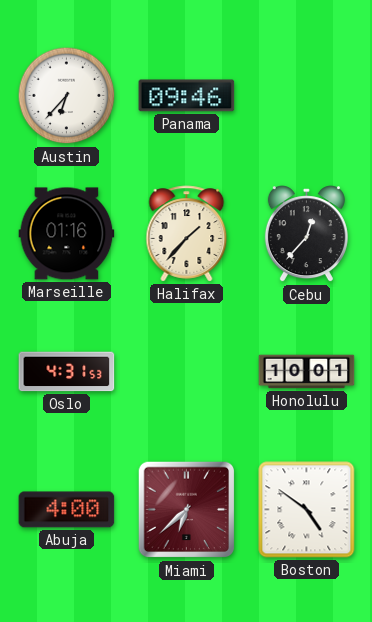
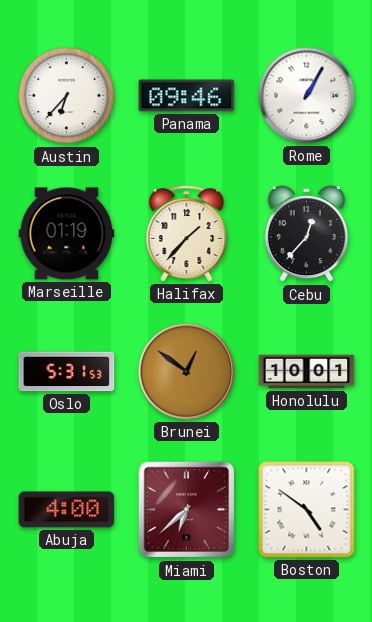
Rome: none -> 1:05
Marseille: 01:16 -> 01:19
Oslo: 4:31 -> 5:31
Brunei: none -> 12:51
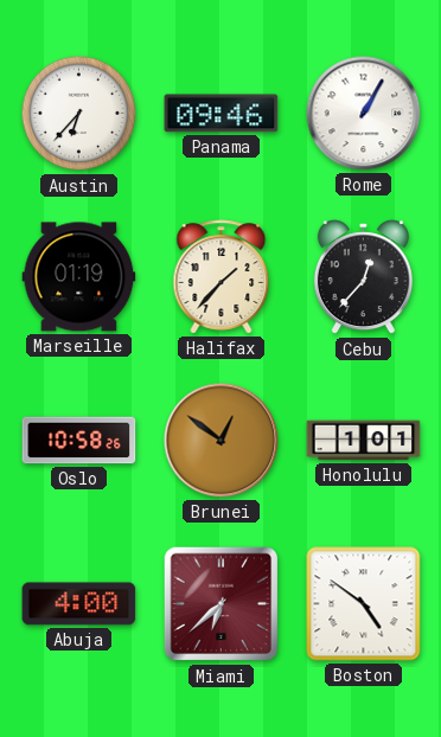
Oslo: 5:31 -> 10:58
Honolulu: 10:01 -> 1:01
